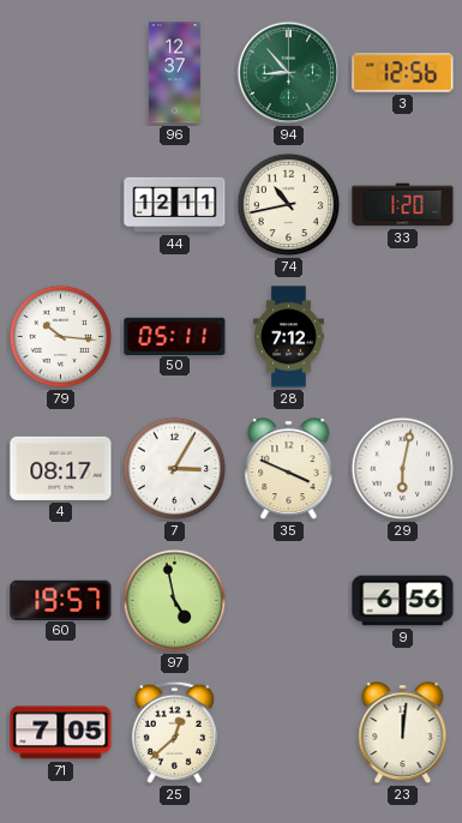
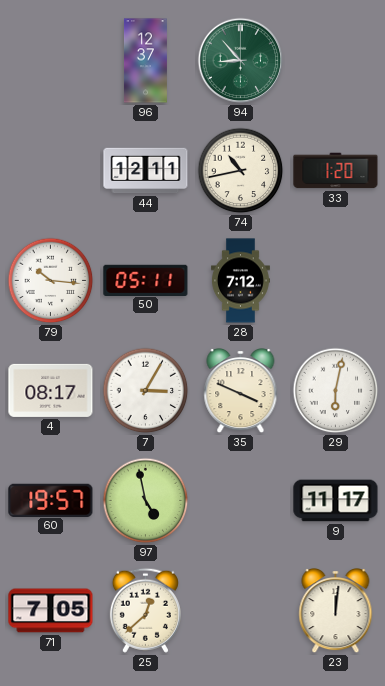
3: 12:56 -> none
9: 6:56 -> 11:17
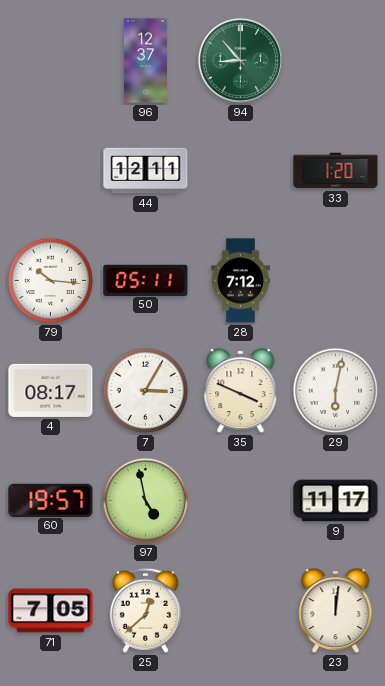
74: 10:43 -> none
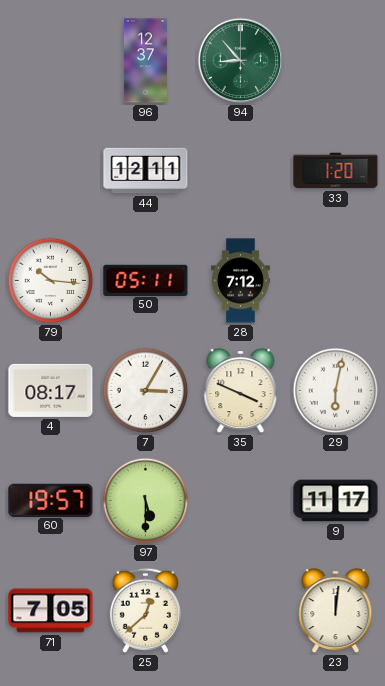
97: 4:58 -> 5:30
